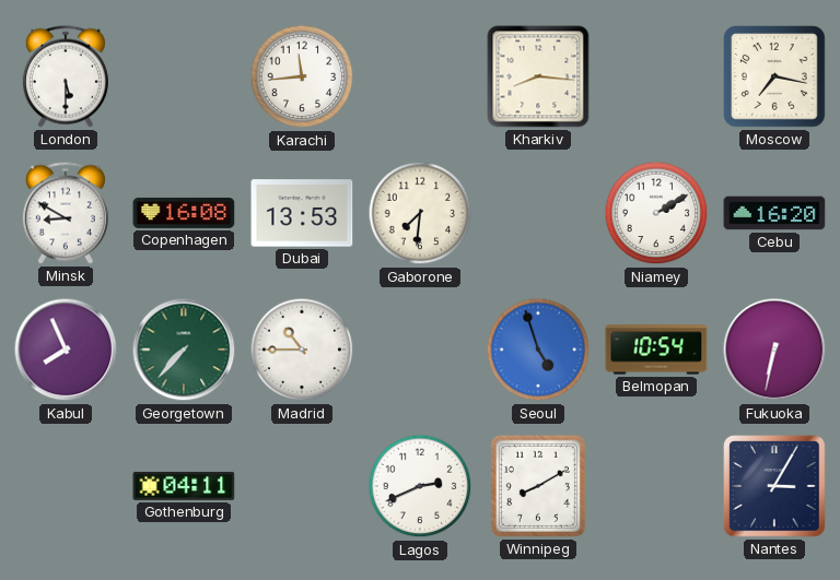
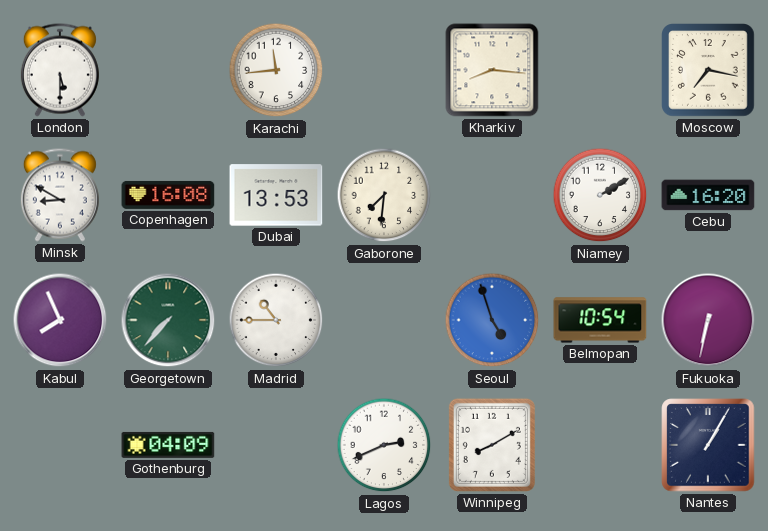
Gothenburg: 04:11 -> 04:09
Nantes: 3:05 -> 1:05
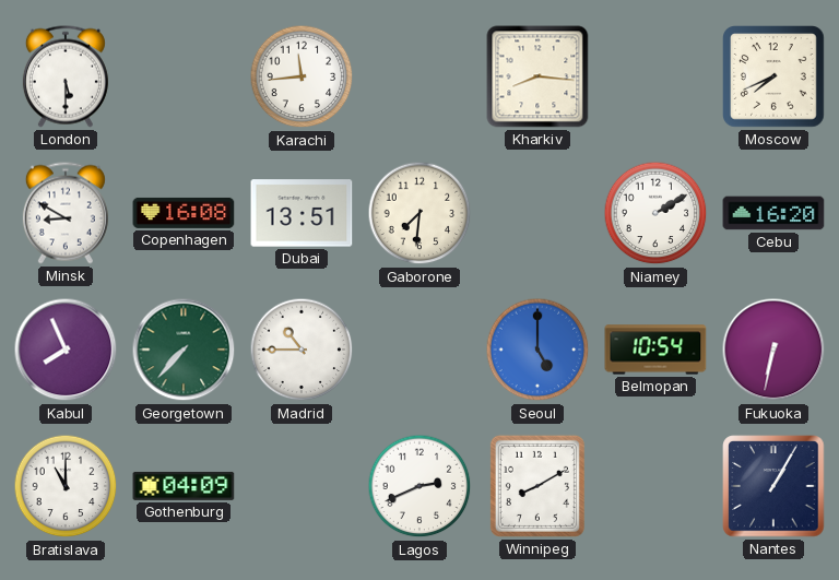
Moscow: 7:17 -> 7:41
Dubai: 13:53 -> 13:51
Seoul: 4:57 -> 5:00
Bratislava: none -> 11:00
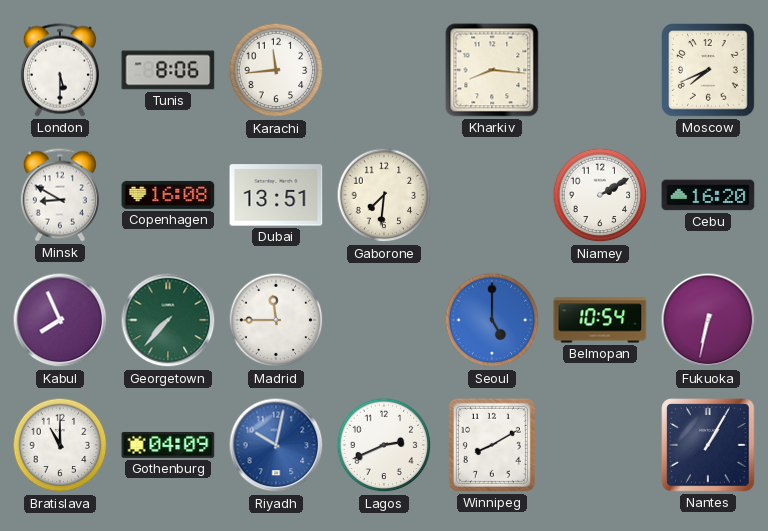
Tunis: none -> 8:06
Madrid: 10:45 -> 11:45
Riyadh: none -> 10:02
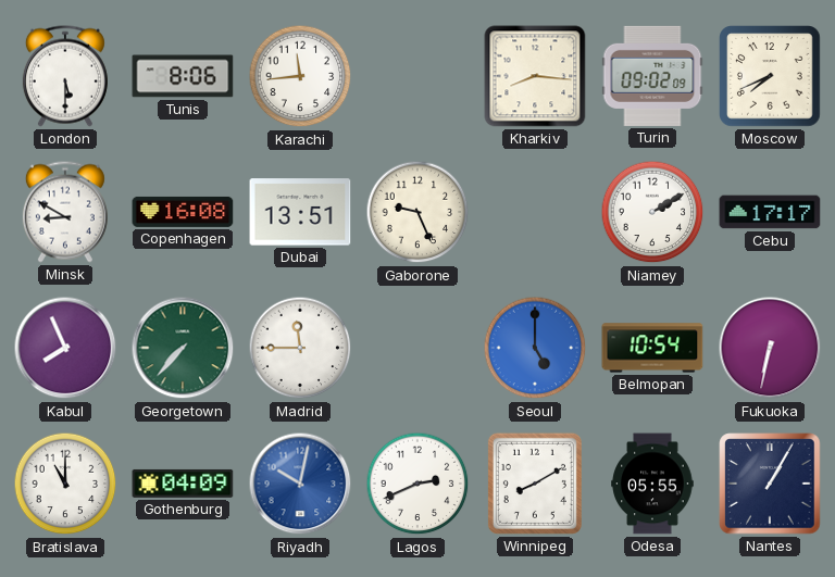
Turin: none -> 09:02
Gaborone: 7:31 -> 9:26
Cebu: 16:20 -> 17:17
Odesa: none -> 05:55
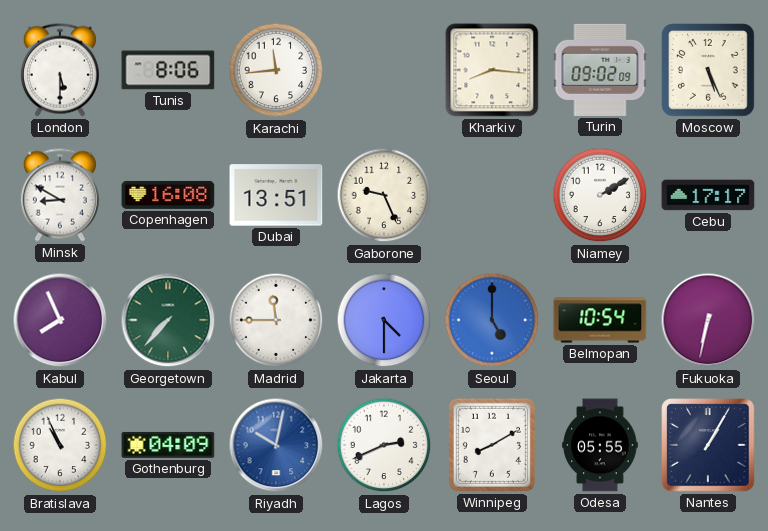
Moscow: 7:41 -> 5:26
Jakarta: none -> 4:30
Bratislava: 11:00 -> 10:56
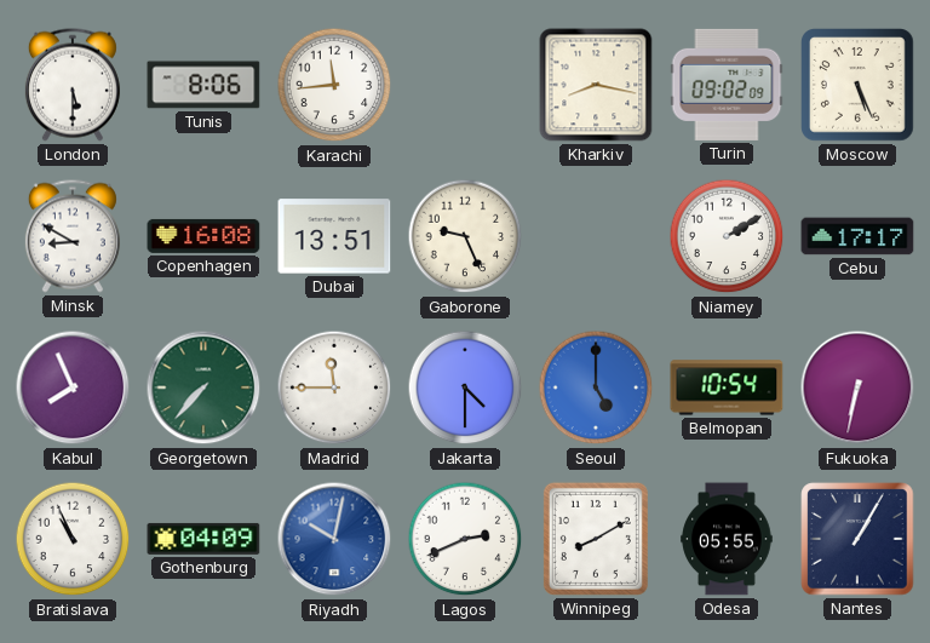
Kharkiv: 8:16 -> 8:17
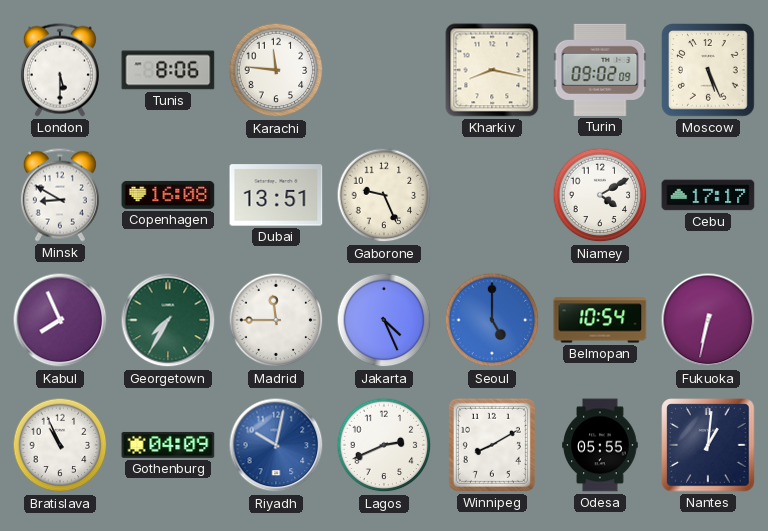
Karachi: 11:44 -> 11:46
Niamey: 2:10 -> 4:10
Georgetown: 7:37 -> 7:35
Jakarta: 4:30 -> 4:26
Nantes: 1:05 -> 1:01
